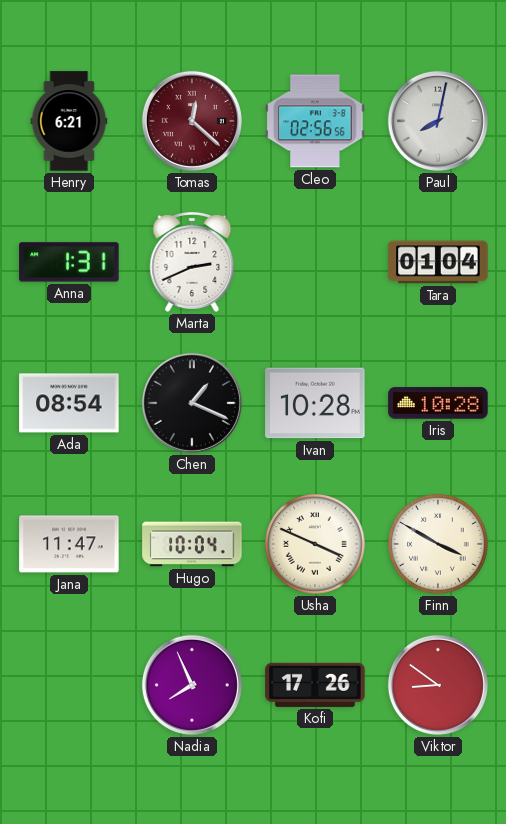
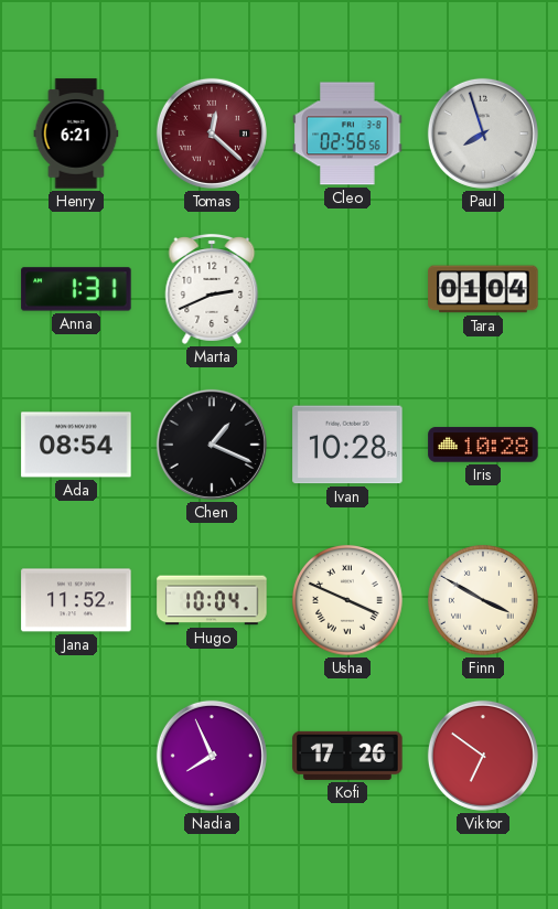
Paul: 8:02 -> 7:57
Jana: 11:47 -> 11:52
Viktor: 8:51 -> 6:51
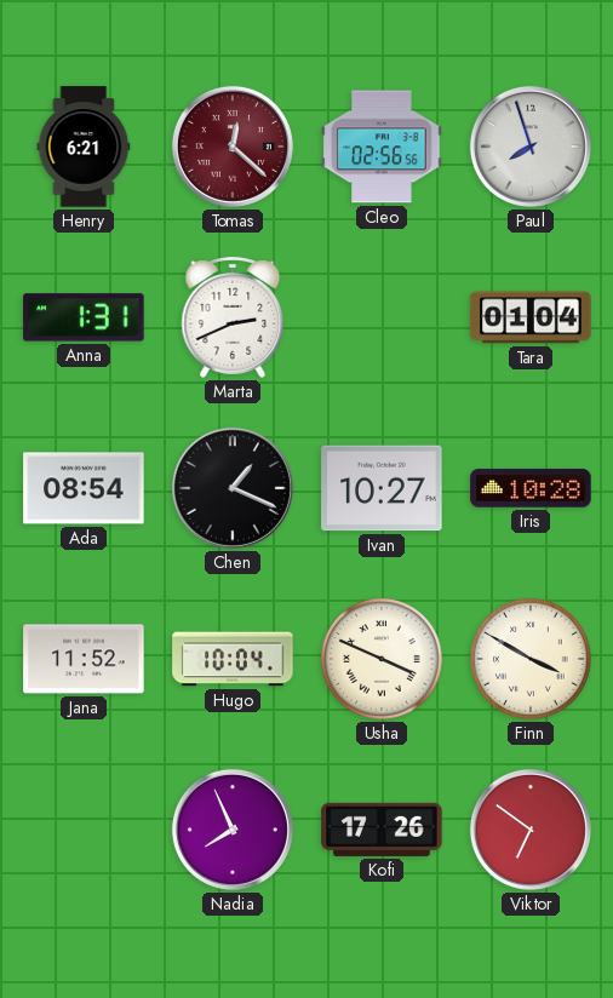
Ivan: 10:28 -> 10:27
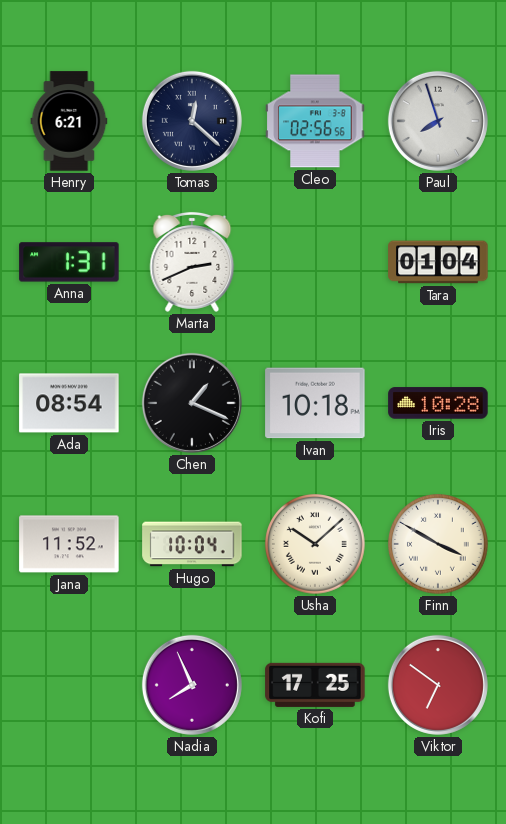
Tomas dial: burgundy -> navy
Ivan: 10:27 -> 10:18
Usha: 3:49 -> 10:08
Kofi: 17:26 -> 17:25
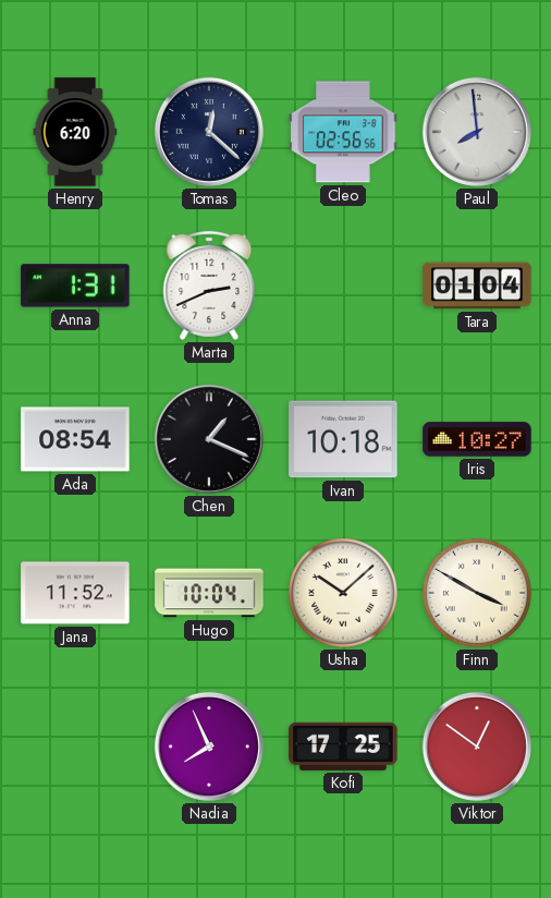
Henry: 6:21 -> 6:20
Paul: 7:57 -> 7:59
Iris: 10:28 -> 10:27
Viktor: 6:51 -> 12:51
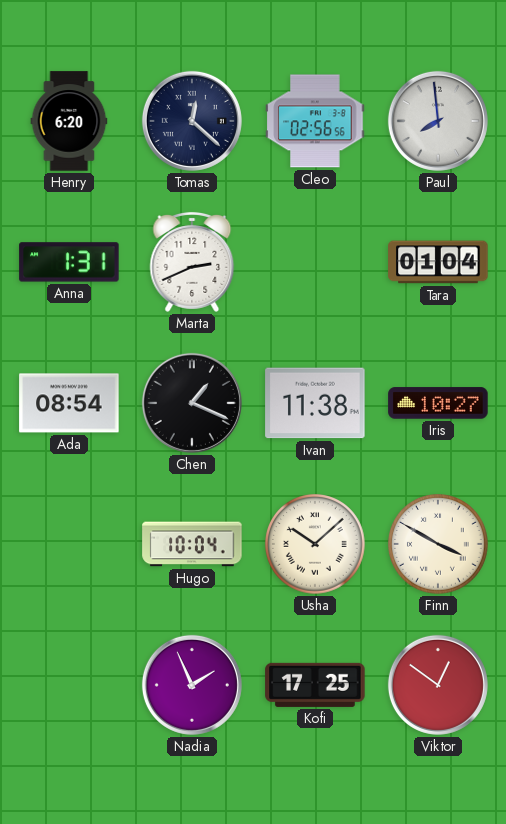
Ivan: 10:18 -> 11:38
Jana: 11:52 -> none
Nadia: 7:56 -> 1:56
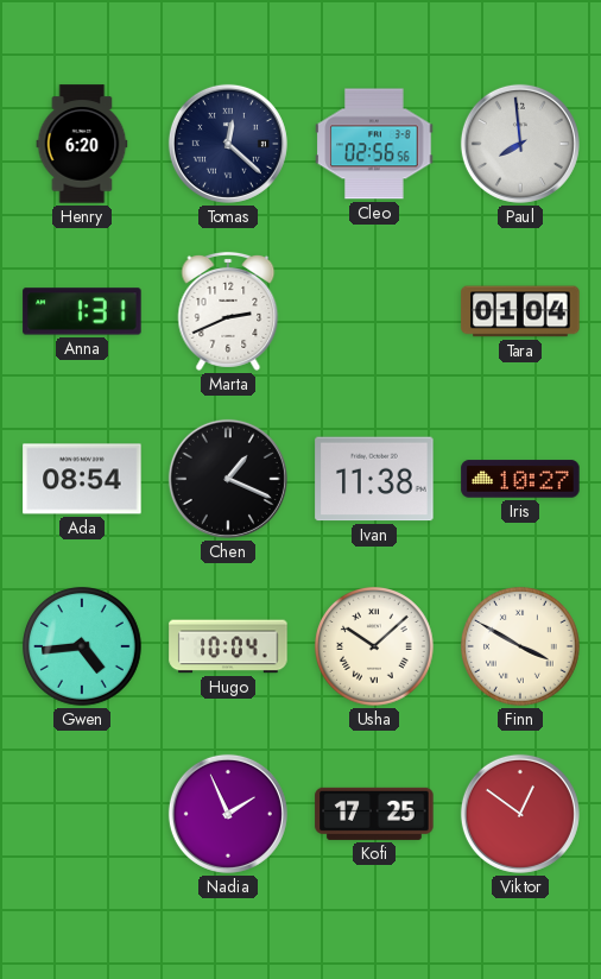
Gwen: none -> 4:44
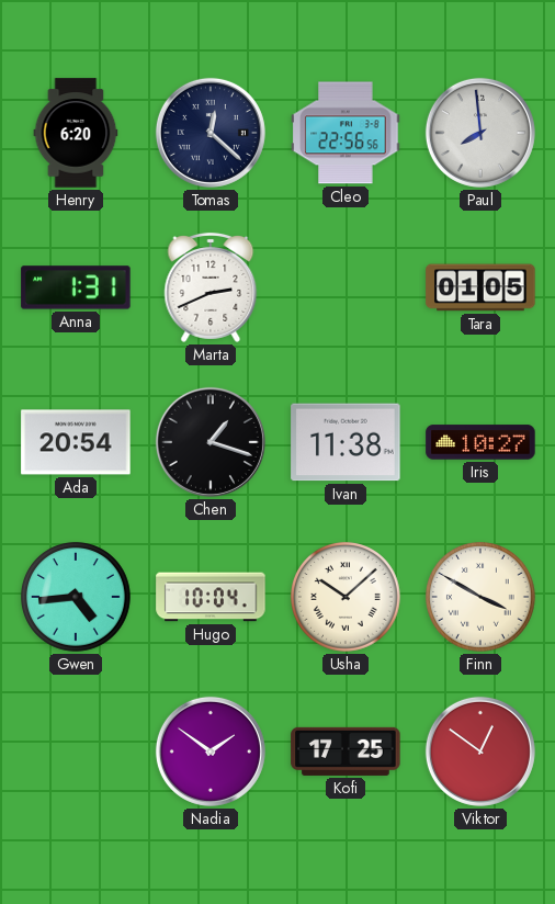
Cleo: 02:56 -> 22:56
Tara: 01:04 -> 01:05
Ada: 08:54 -> 20:54
Chen: 1:19 -> 1:18
Nadia: 1:56 -> 1:51
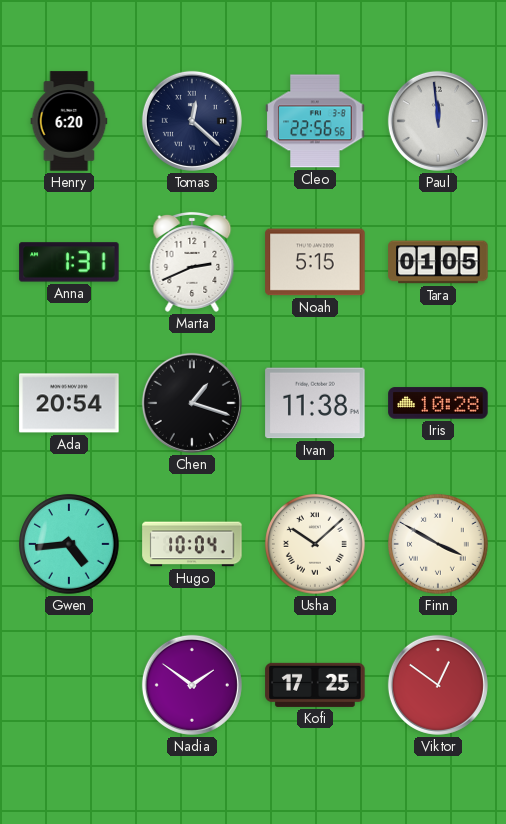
Paul: 7:59 -> 11:59
Noah: none -> 5:15
Iris: 10:27 -> 10:28
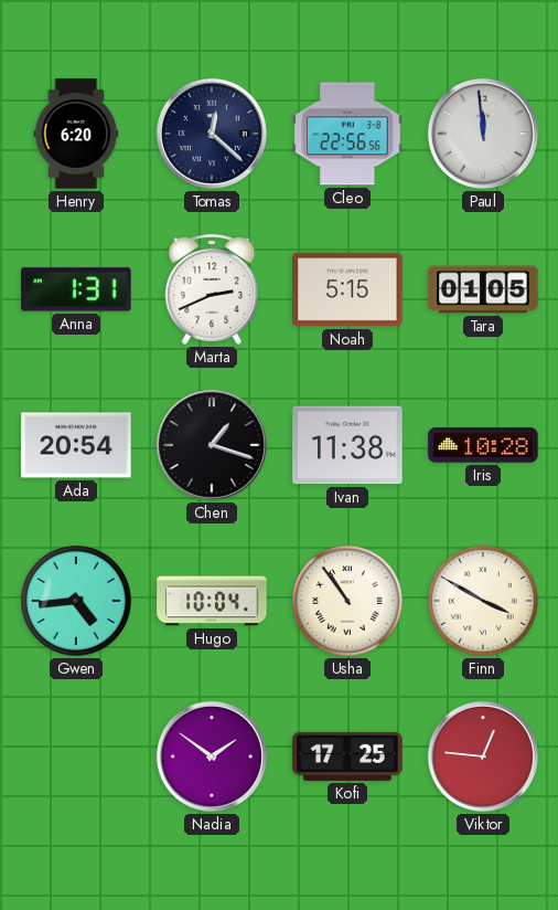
Usha: 10:08 -> 10:54
Viktor: 12:51 -> 12:46
